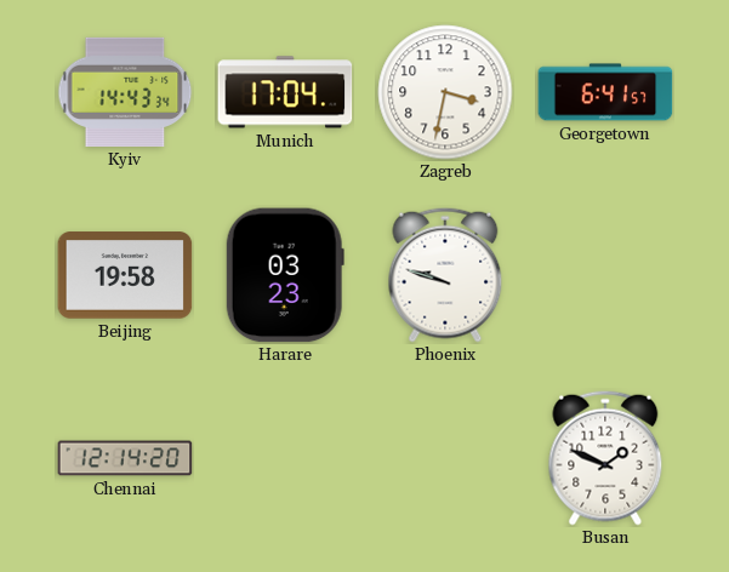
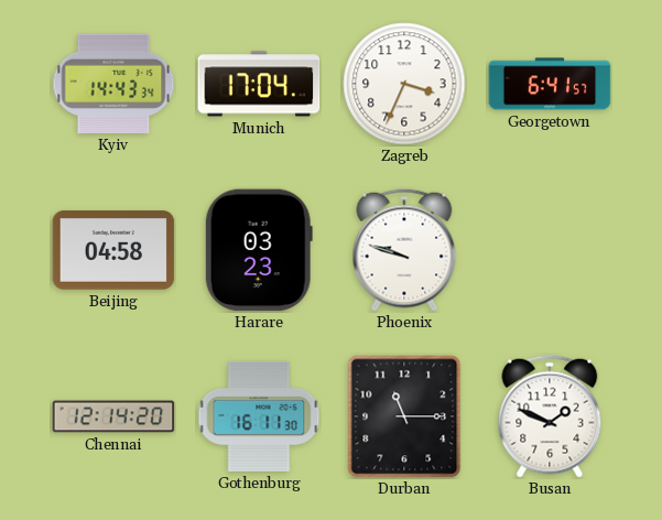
Zagreb: 3:32 -> 3:34
Beijing: 19:58 -> 04:58
Gothenburg: none -> 16:11
Durban: none -> 11:15
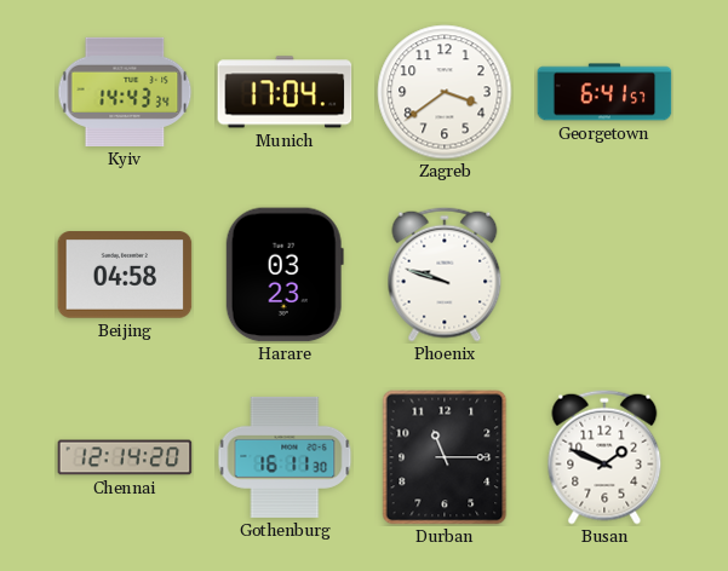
Zagreb: 3:34 -> 3:39
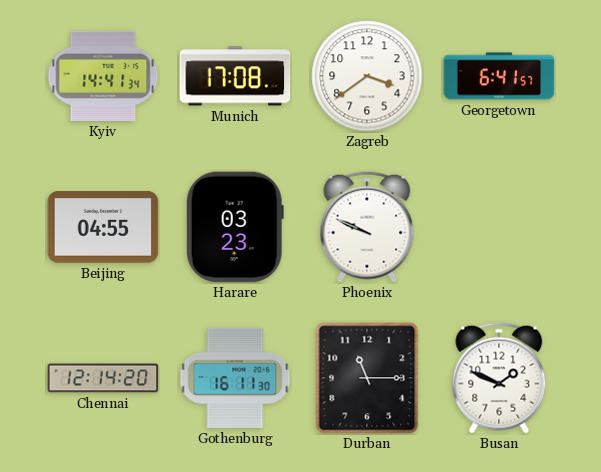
Kyiv: 14:43 -> 14:41
Munich: 17:04 -> 17:08
Beijing: 04:58 -> 04:55
Phoenix: 9:48 -> 9:49
